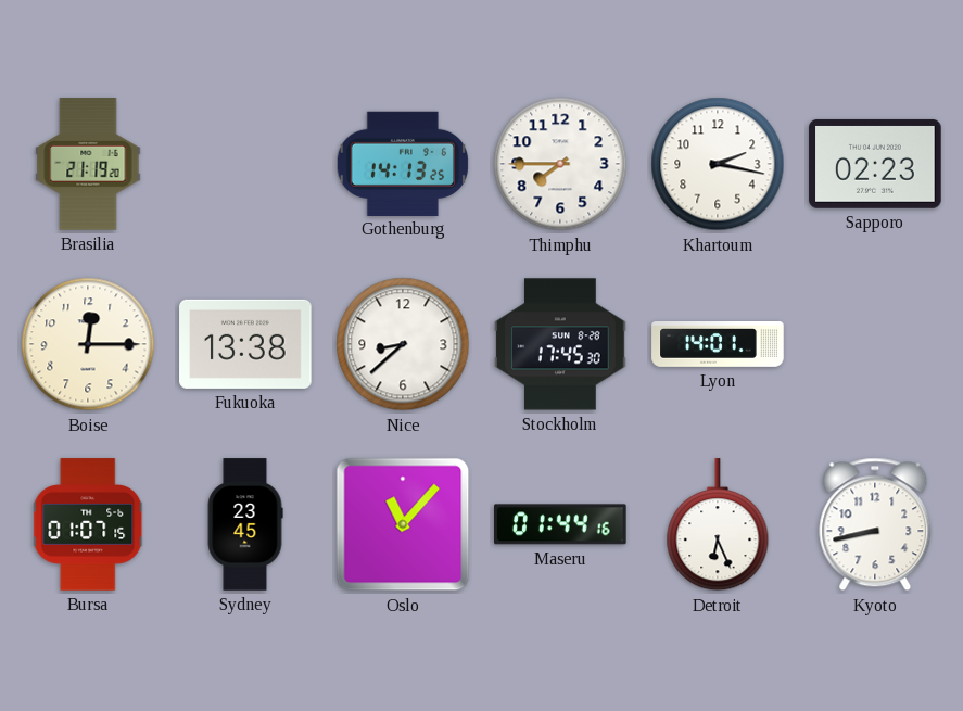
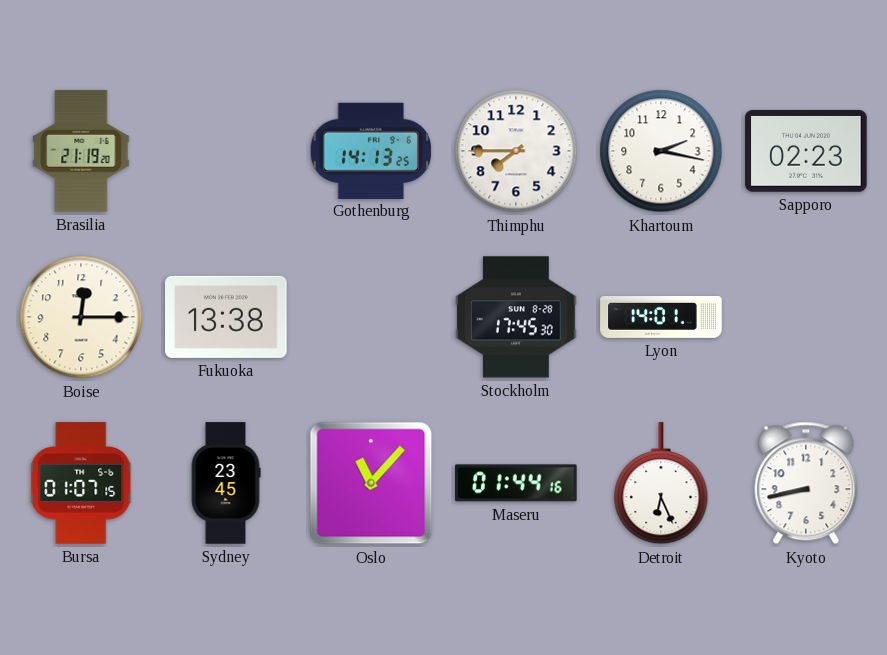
Nice: 8:38 -> none
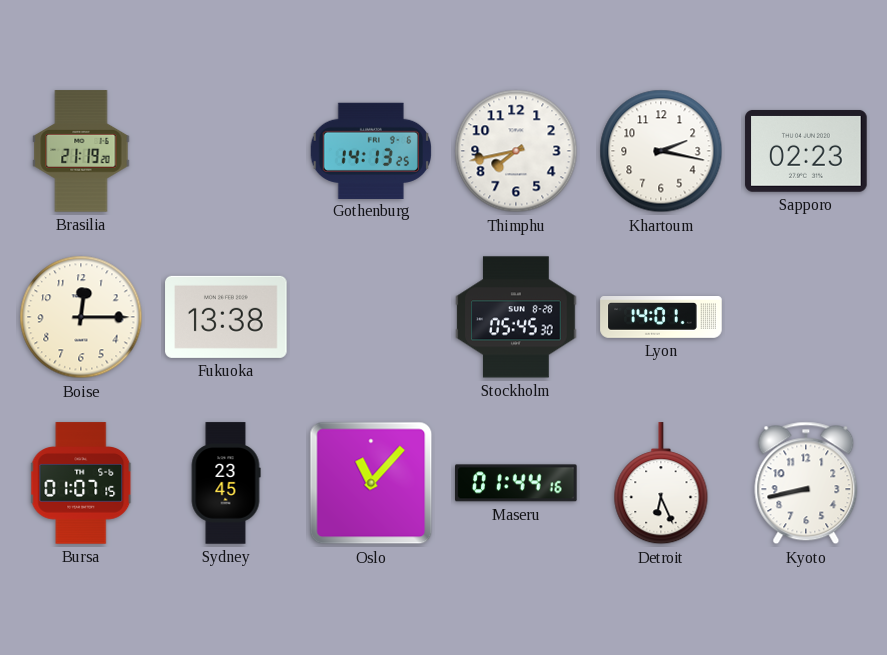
Thimphu: 7:45 -> 7:43
Stockholm: 17:45 -> 05:45
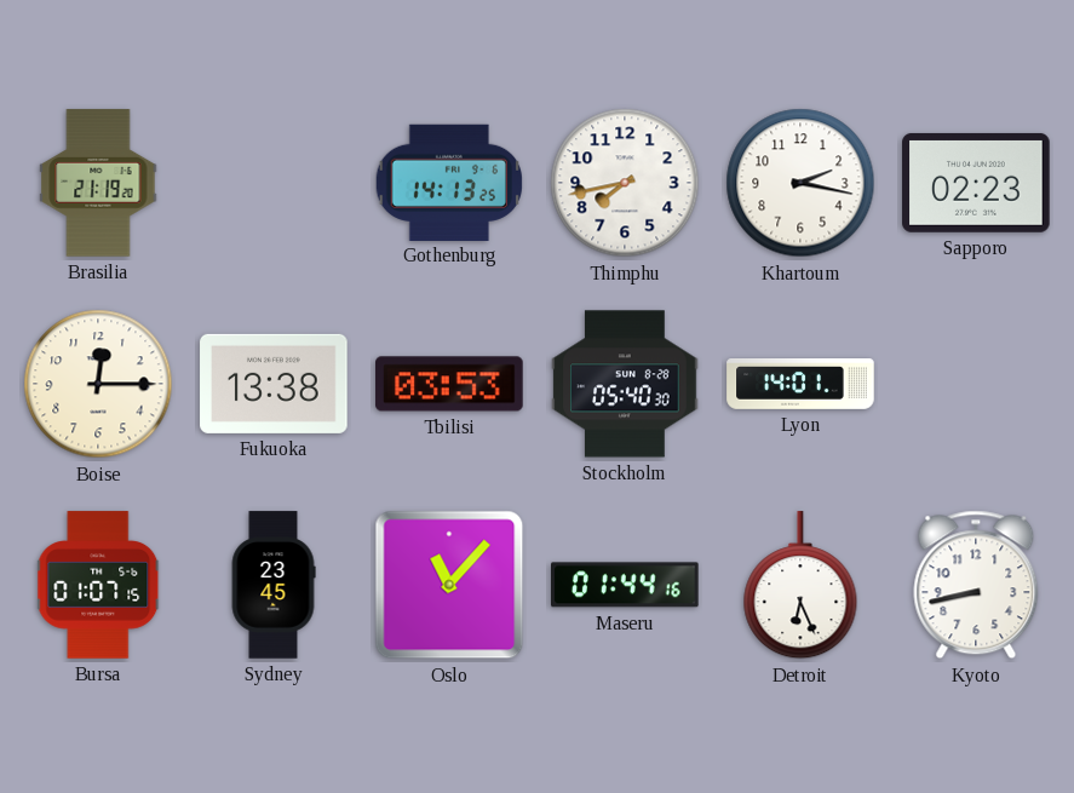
Tbilisi: none -> 03:53
Stockholm: 05:45 -> 05:40
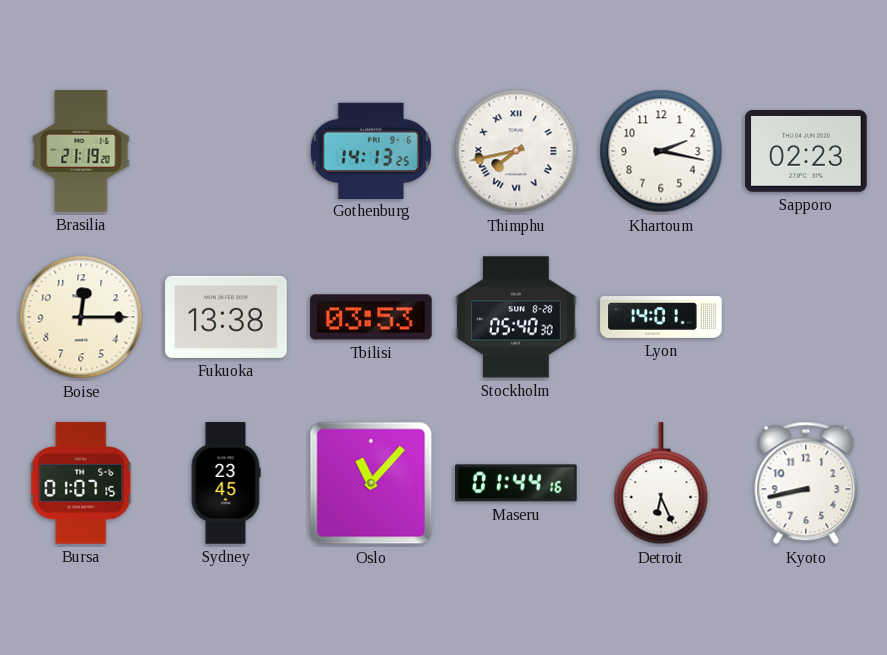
Thimphu numerals: Arabic -> Roman
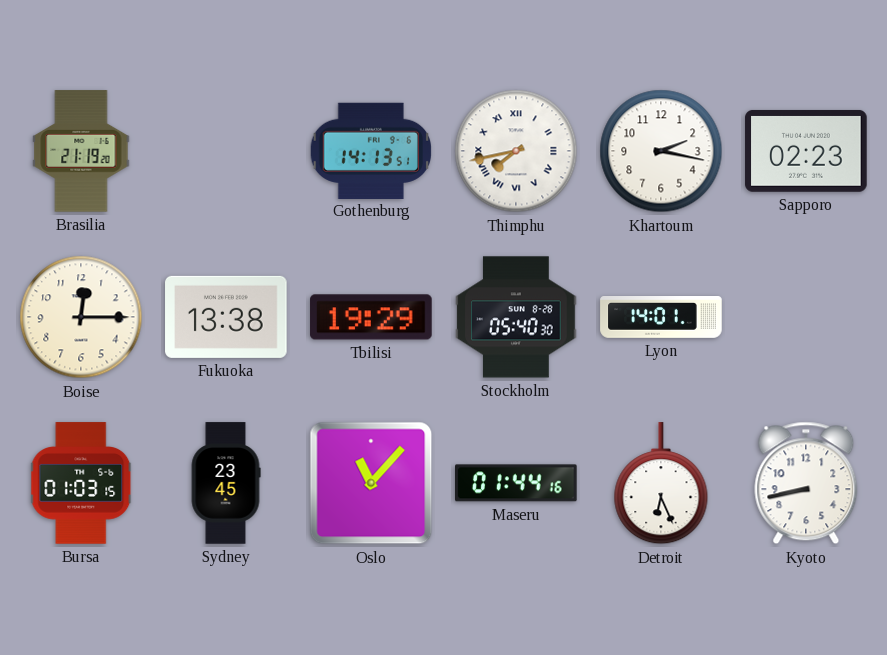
Gothenburg: 14:13:25 -> 14:13:51
Tbilisi: 03:53 -> 19:29
Bursa: 01:07 -> 01:03
